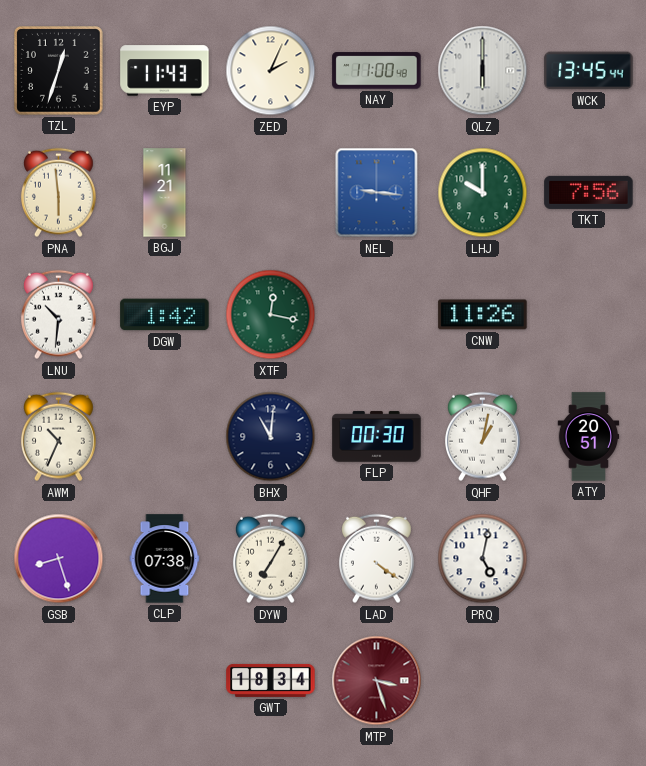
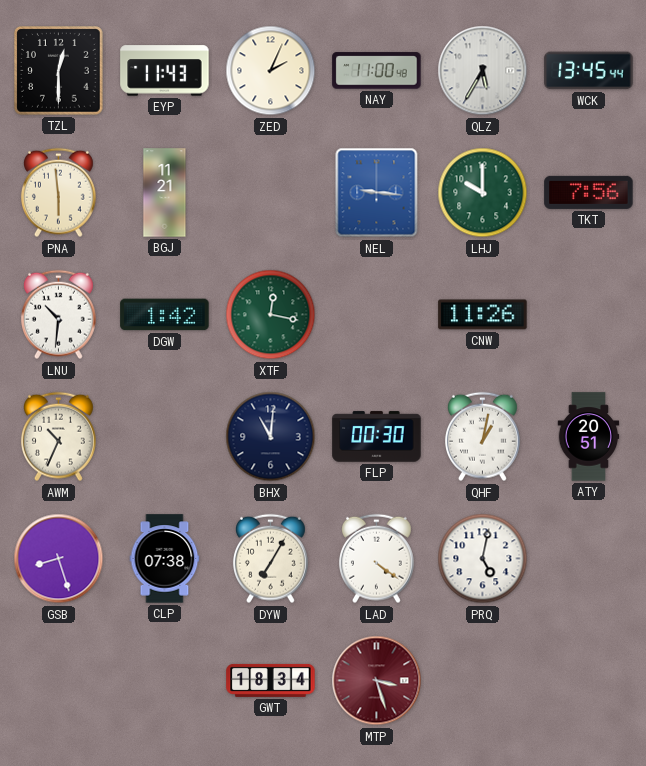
TZL: 12:33 -> 12:30
QLZ: 6:00 -> 5:35
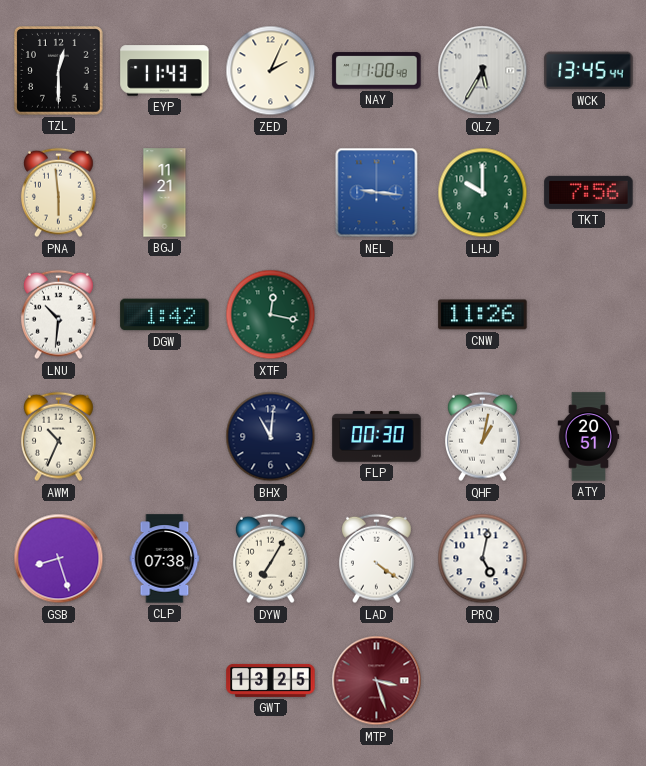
GWT: 18:34 -> 13:25
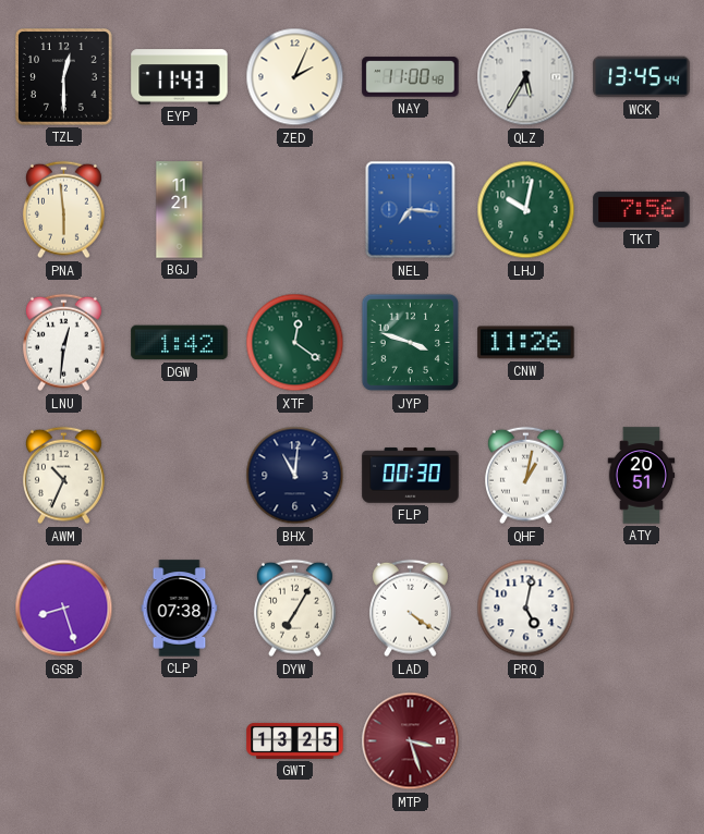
NEL: 9:16 -> 7:16
LHJ: 10:00 -> 10:02
LNU: 10:31 -> 12:31
XTF: 12:17 -> 12:21
JYP: none -> 3:48
